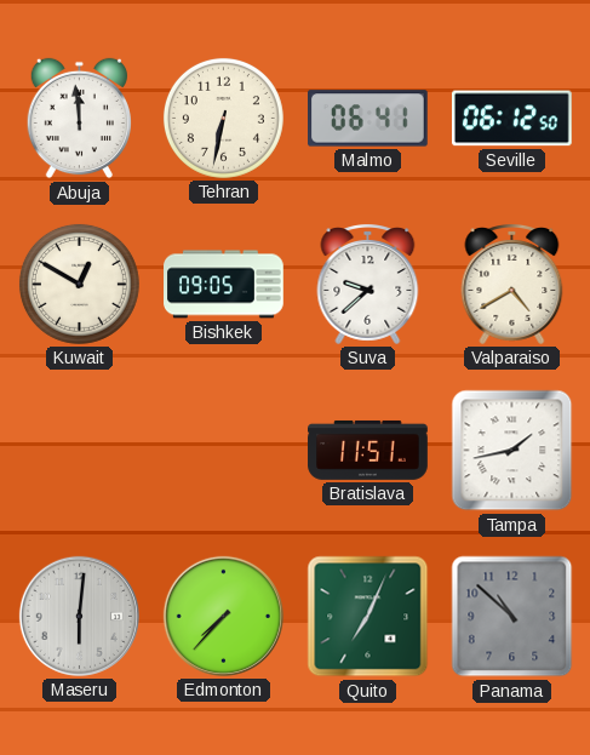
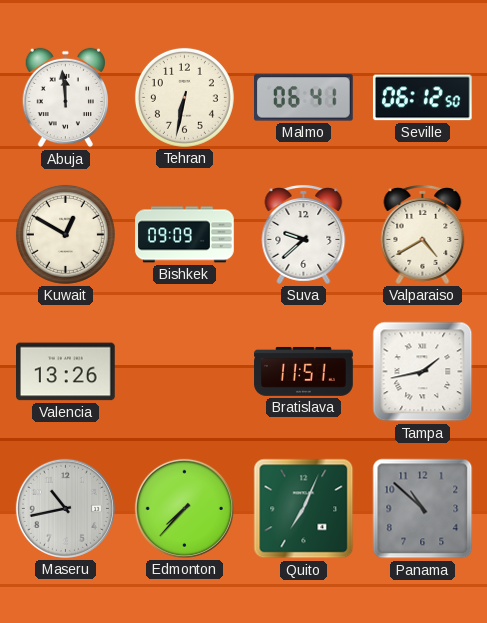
Bishkek: 09:05 -> 09:09
Valencia: none -> 13:26
Maseru: 6:01 -> 10:43
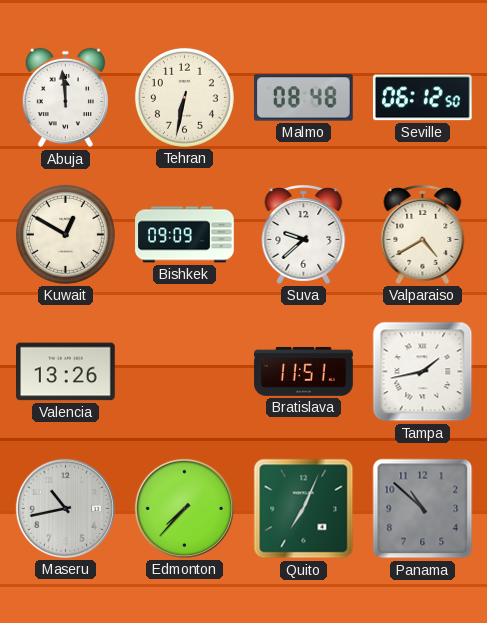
Malmo: 06:41 -> 08:48
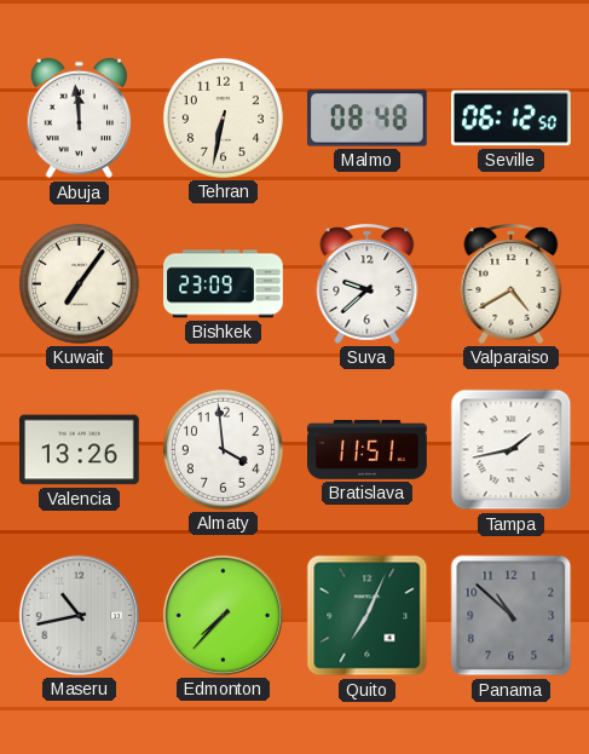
Kuwait: 12:50 -> 7:06
Bishkek: 09:09 -> 23:09
Almaty: none -> 3:59
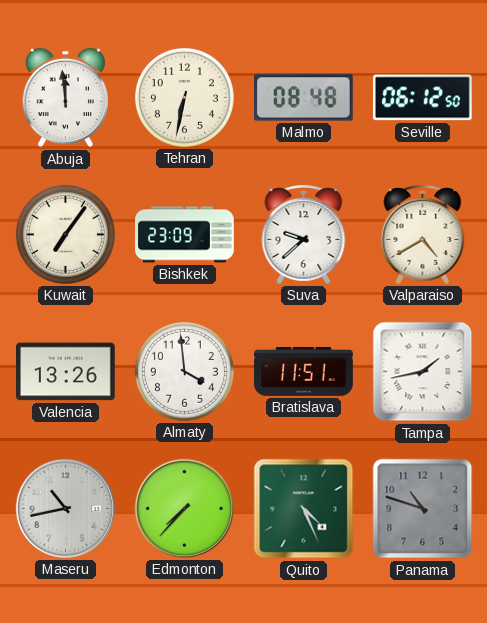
Quito: 7:04 -> 4:26
Panama: 10:52 -> 10:48
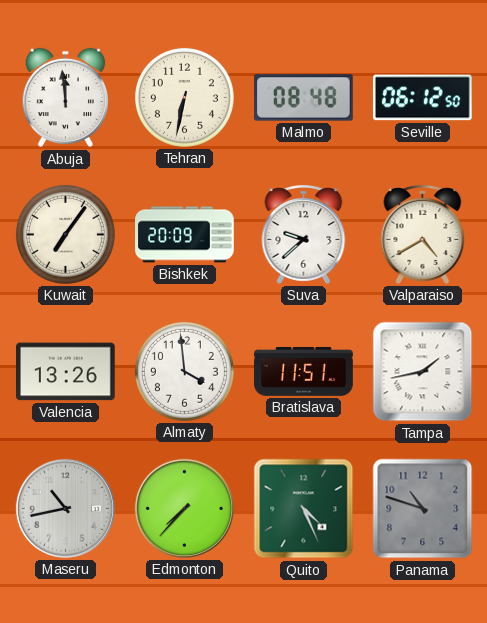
Bishkek: 23:09 -> 20:09
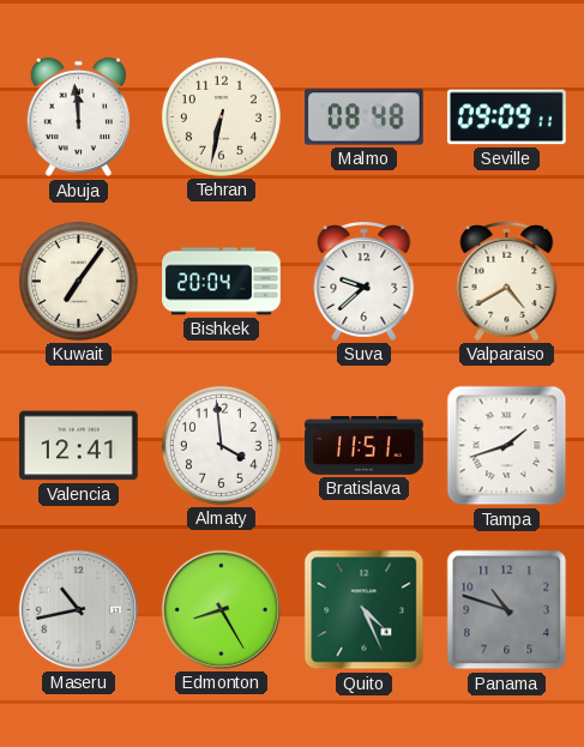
Seville: 06:12 -> 09:09
Bishkek: 20:09 -> 20:04
Valencia: 13:26 -> 12:41
Tampa: 1:43 -> 1:42
Edmonton: 7:37 -> 8:25
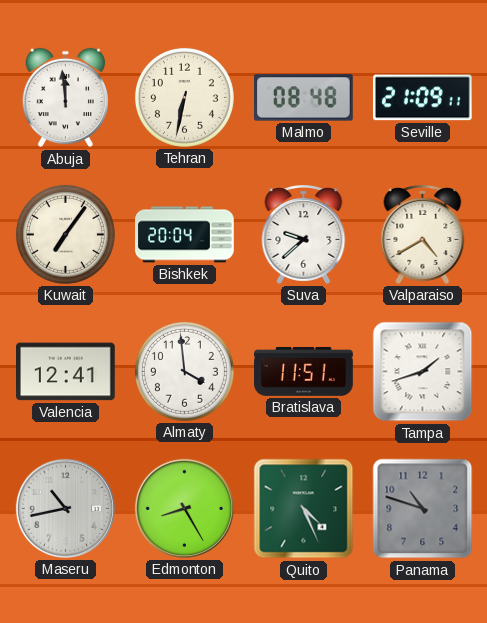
Seville: 09:09 -> 21:09
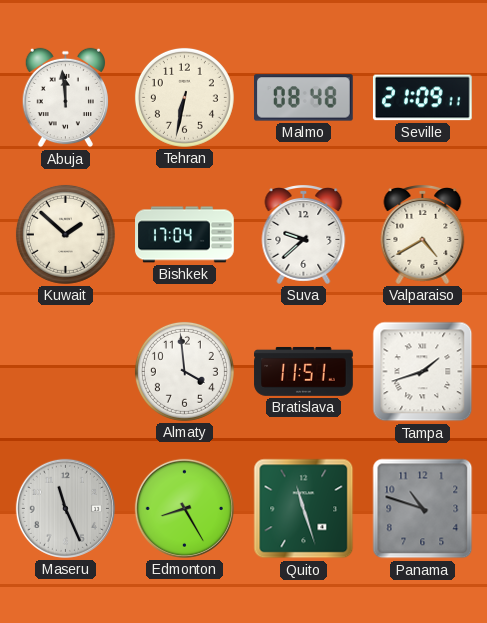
Kuwait: 7:06 -> 1:52
Bishkek: 20:04 -> 17:04
Valencia: 12:41 -> none
Maseru: 10:43 -> 11:26
Quito: 4:26 -> 11:27
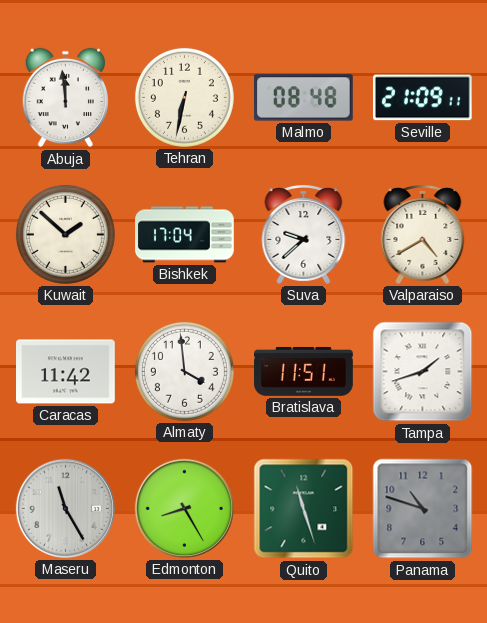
Caracas: none -> 11:42
Maseru: 11:26 -> 11:25
